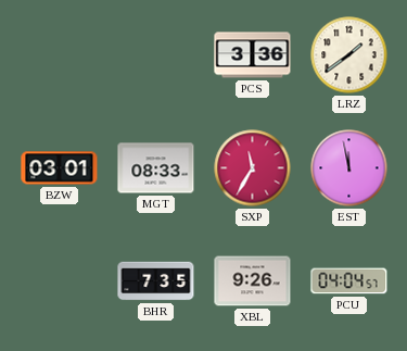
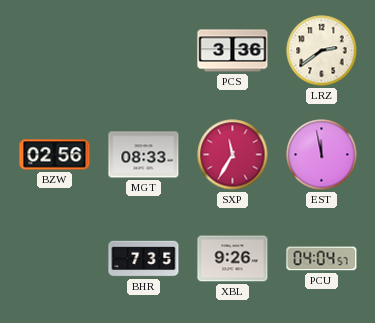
LRZ: 1:39 -> 2:39
BZW: 03:01 -> 02:56
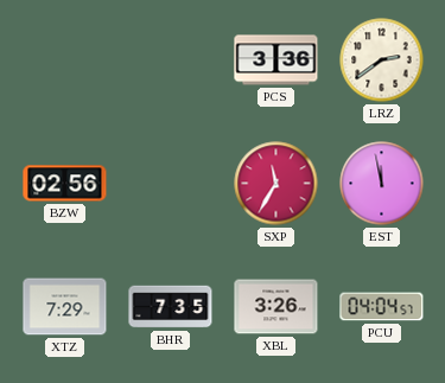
MGT: 08:33 -> none
XTZ: none -> 7:29
XBL: 9:26 -> 3:26
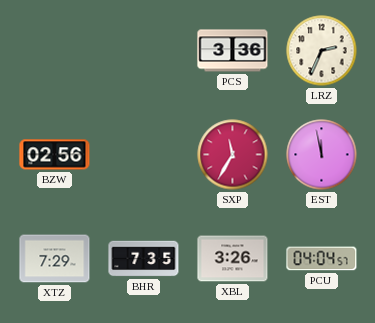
LRZ: 2:39 -> 2:34
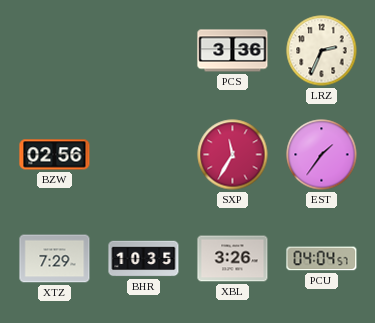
EST: 11:58 -> 1:36
BHR: 7:35 -> 10:35
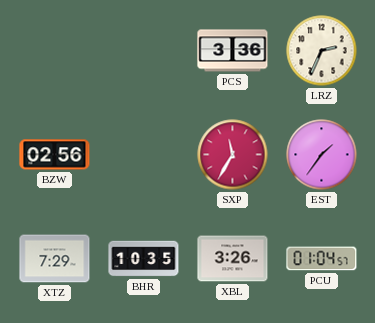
PCU: 04:04 -> 01:04
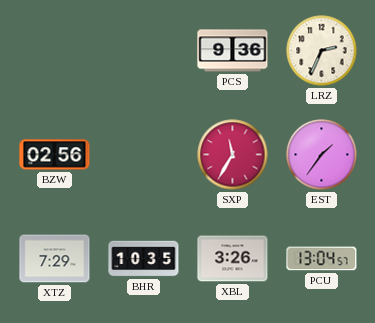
PCS: 3:36 -> 9:36
PCU: 01:04 -> 13:04
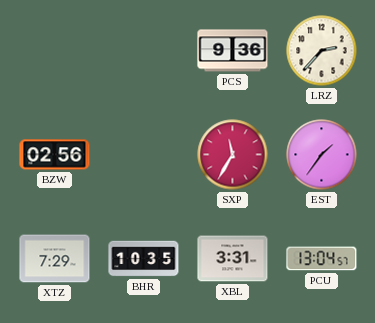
LRZ: 2:34 -> 2:37
XBL: 3:26 -> 3:31
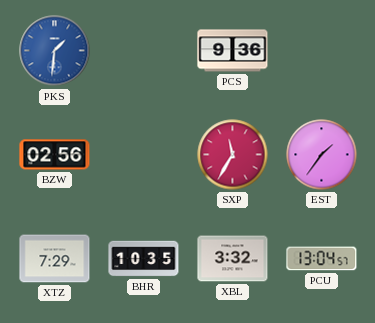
PKS: none -> 1:31
LRZ: 2:37 -> none
XBL: 3:31 -> 3:32
